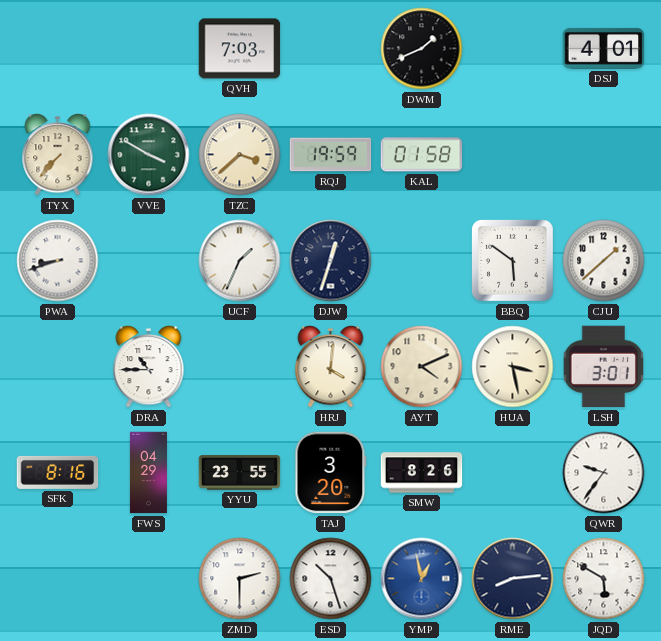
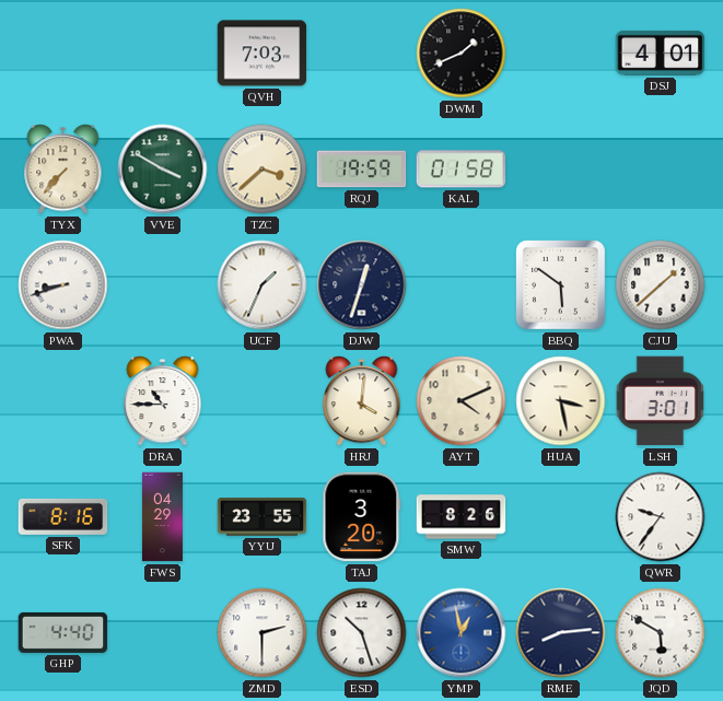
GHP: none -> 4:40
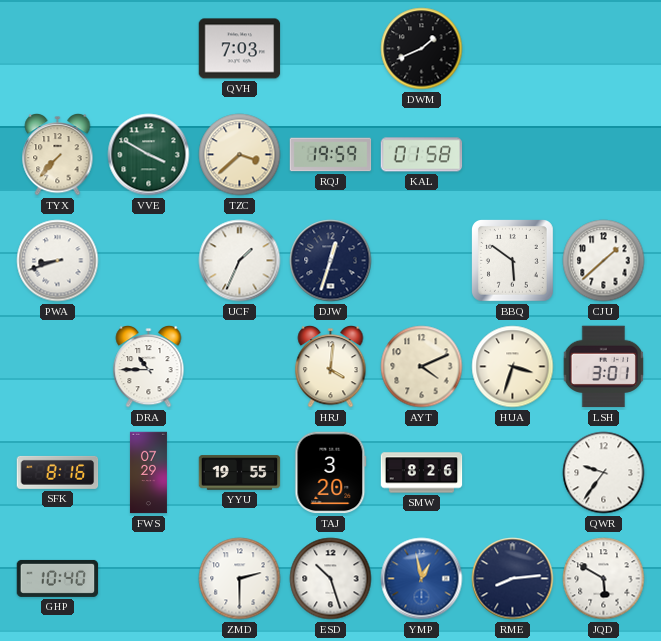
DSJ: 4:01 -> none
HUA: 3:28 -> 3:33
FWS: 04:29 -> 07:29
YYU: 23:55 -> 19:55
GHP: 4:40 -> 10:40
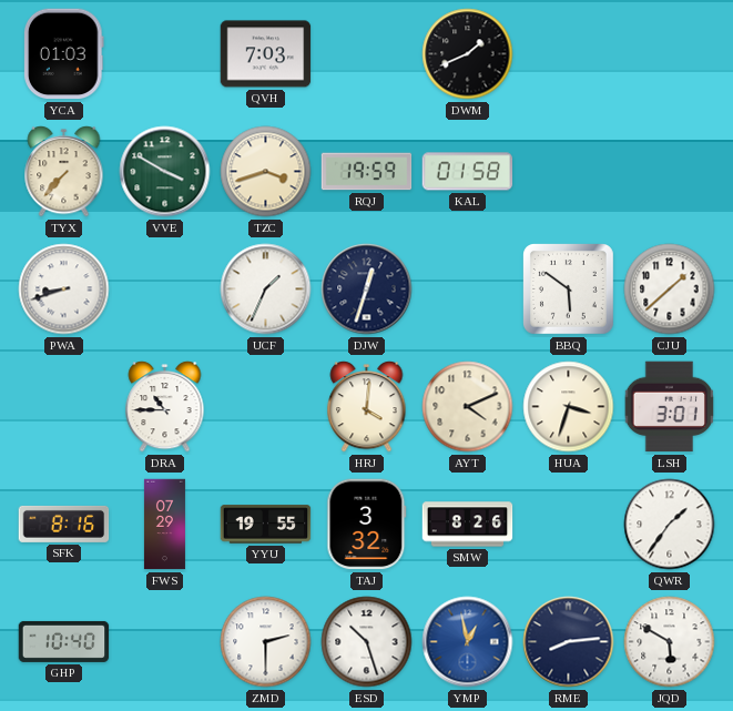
YCA: none -> 01:03
TZC: 3:38 -> 3:42
TAJ: 3:20 -> 3:32
QWR: 9:36 -> 1:36
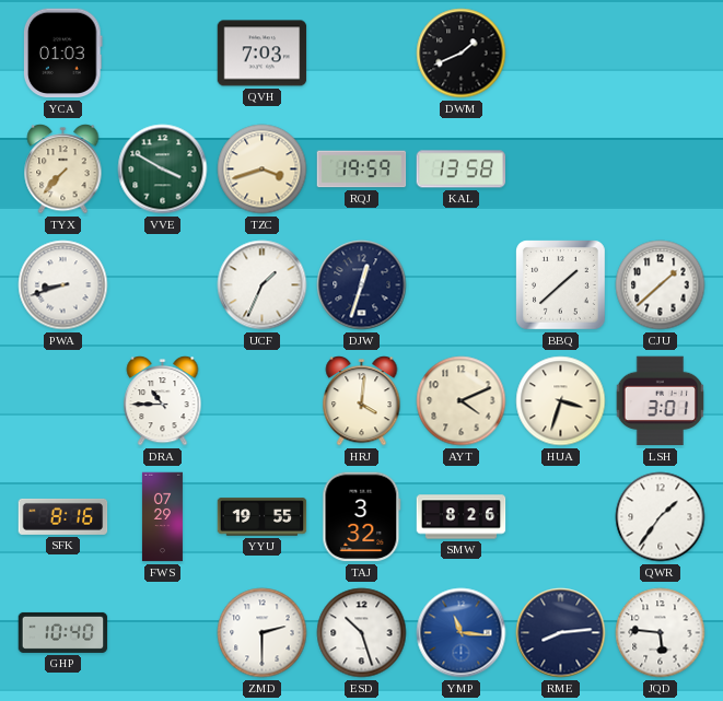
KAL: 01:58 -> 13:58
BBQ: 5:51 -> 1:38
YMP: 12:58 -> 11:16
JQD: 5:50 -> 5:46
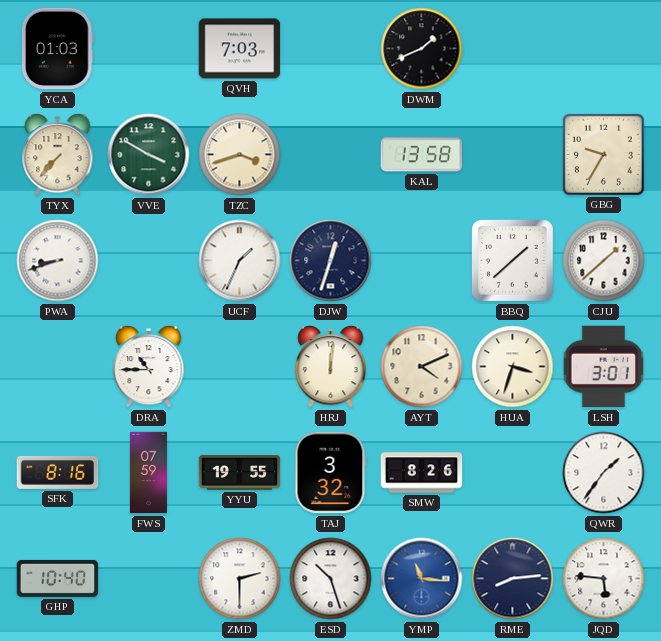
RQJ: 19:59 -> none
GBG: none -> 9:35
HRJ: 4:01 -> 12:01
FWS: 07:29 -> 07:59
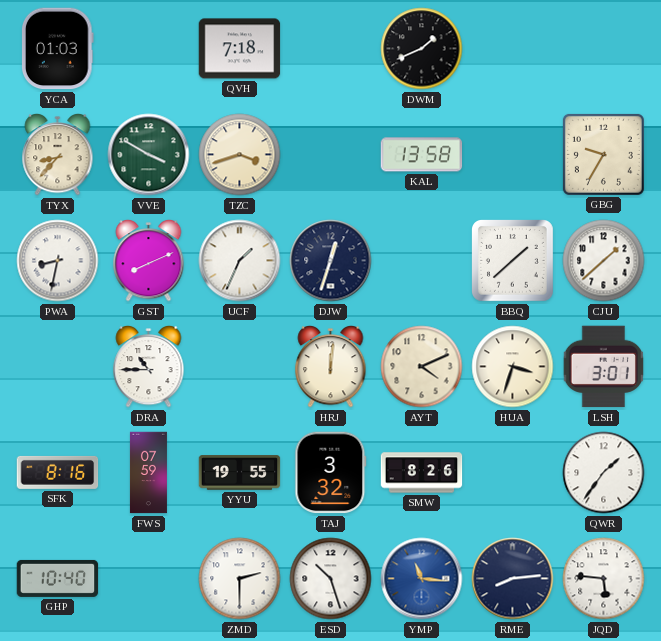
QVH: 7:03 -> 7:18
TYX: 7:37 -> 8:37
PWA: 8:42 -> 8:32
GST: none -> 8:11
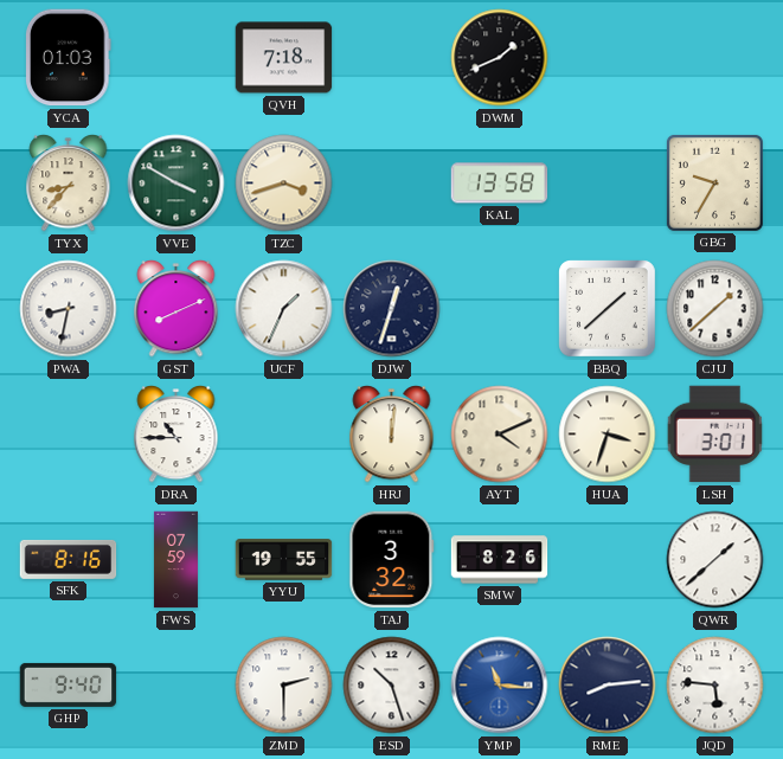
QWR: 1:36 -> 1:38
GHP: 10:40 -> 9:40
